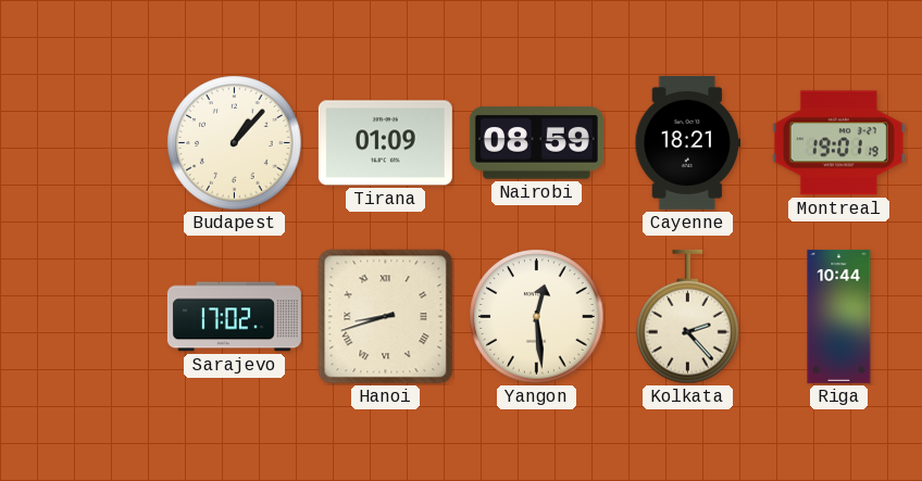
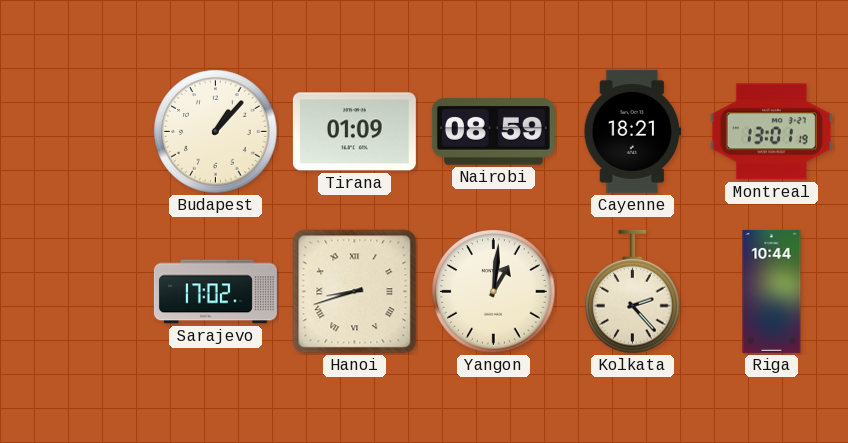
Montreal: 19:01 -> 13:01
Yangon: 12:29 -> 1:01
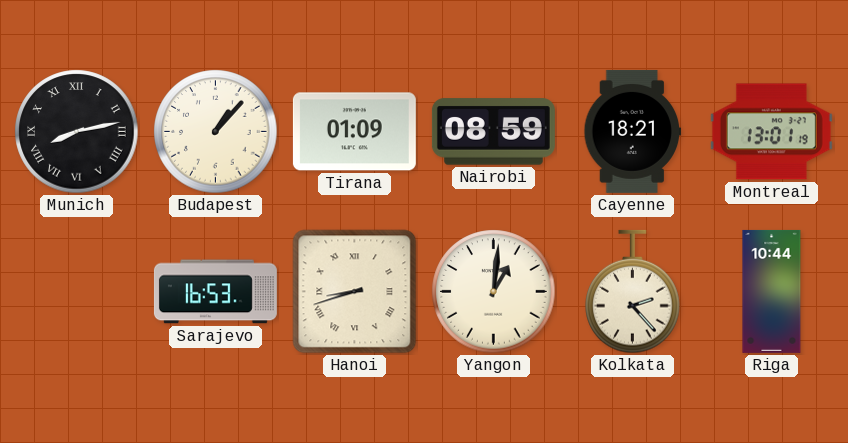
Munich: none -> 8:13
Sarajevo: 17:02 -> 16:53
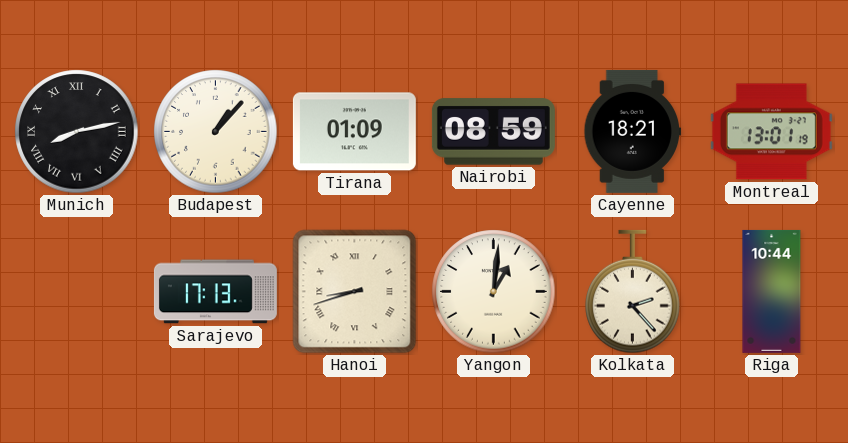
Sarajevo: 16:53 -> 17:13
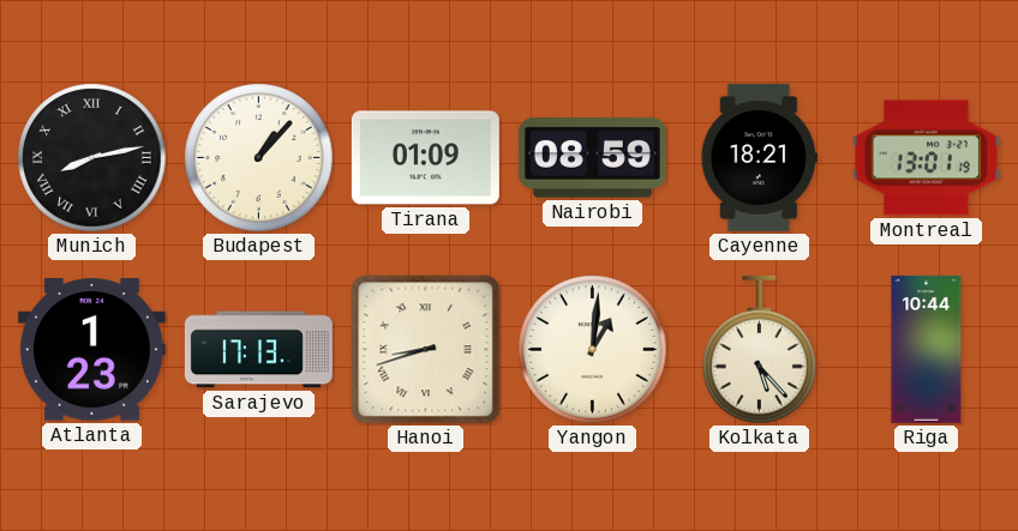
Atlanta: none -> 1:23
Kolkata: 2:23 -> 5:23
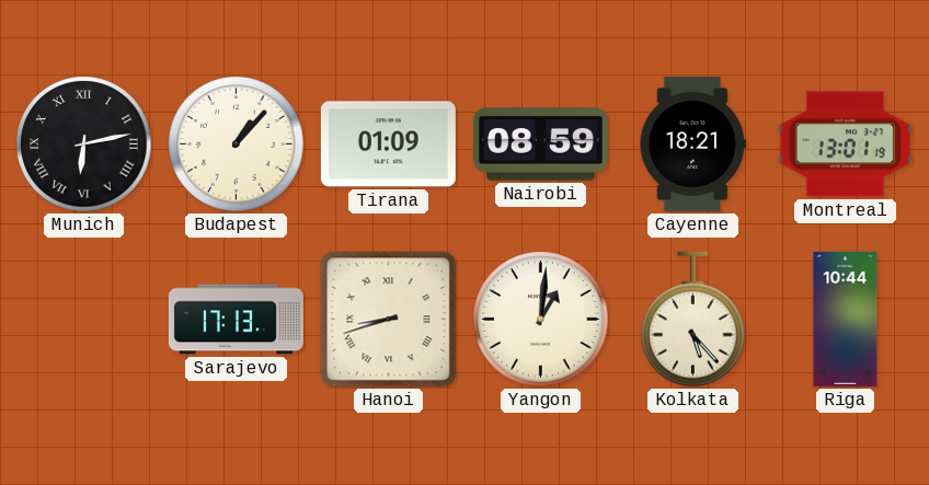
Munich: 8:13 -> 6:13
Atlanta: 1:23 -> none
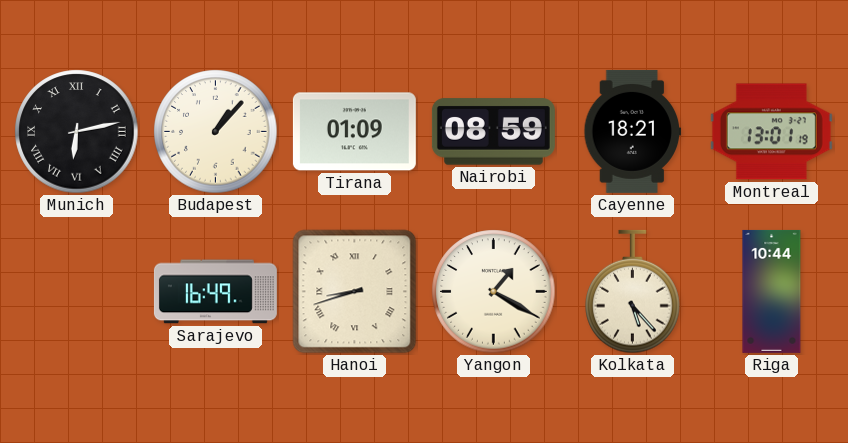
Sarajevo: 17:13 -> 16:49
Yangon: 1:01 -> 1:20
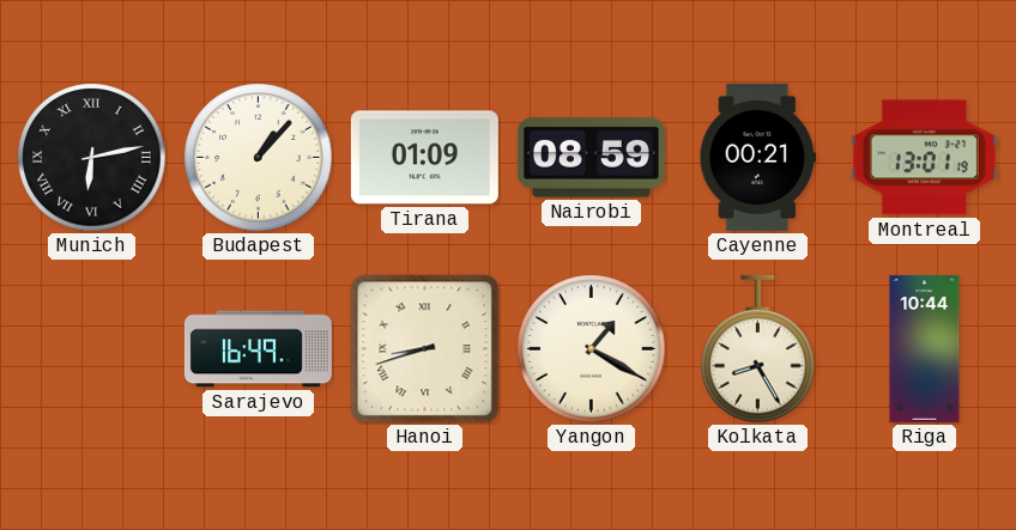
Cayenne: 18:21 -> 00:21
Kolkata: 5:23 -> 8:25
